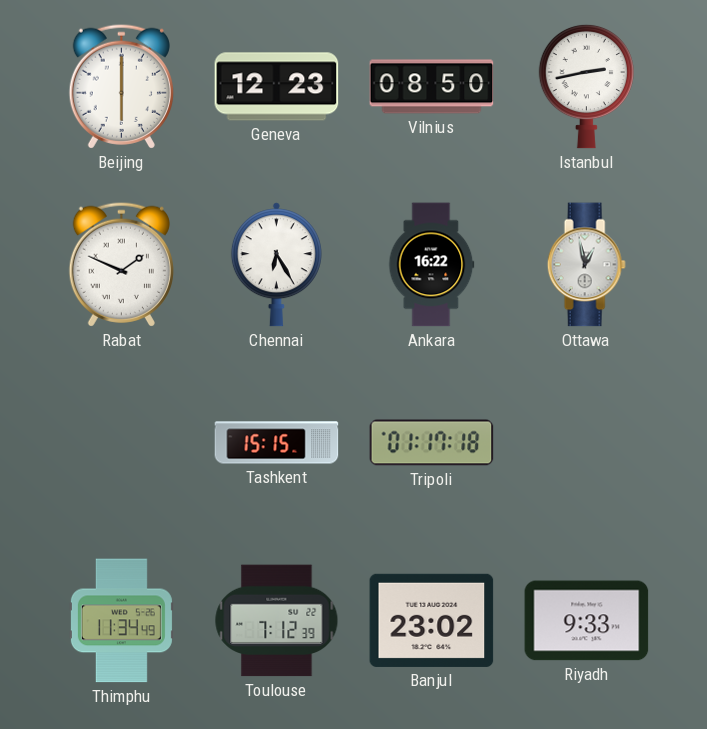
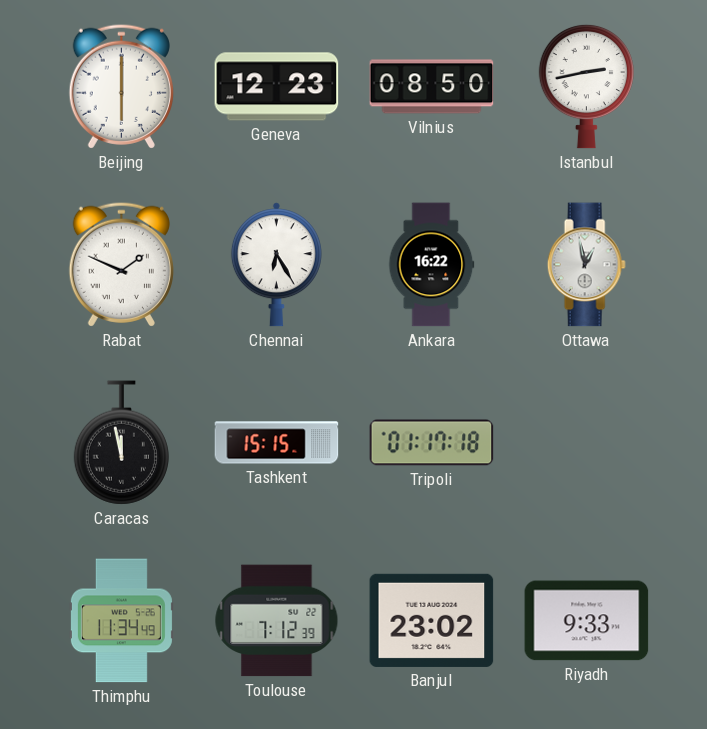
Caracas: none -> 11:58
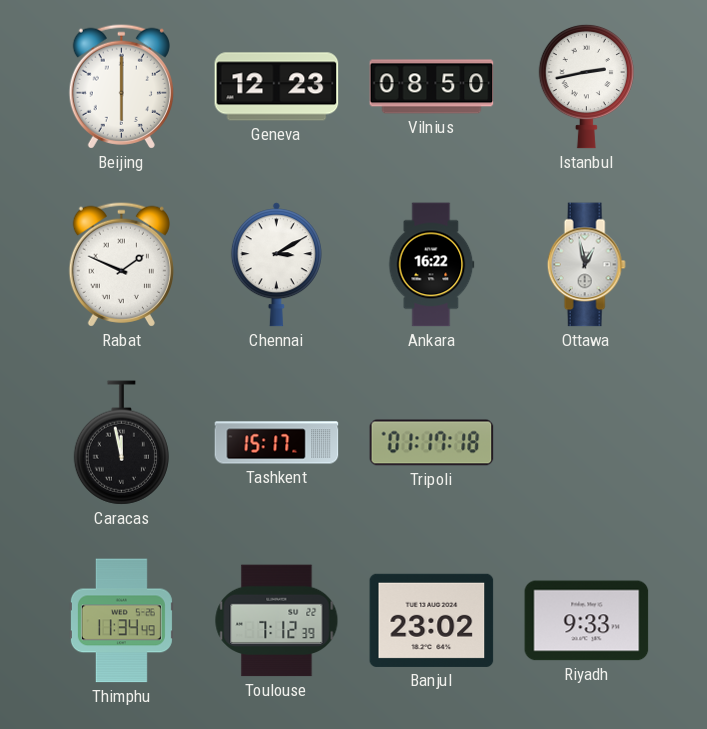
Chennai: 6:25 -> 3:10
Tashkent: 15:15 -> 15:17
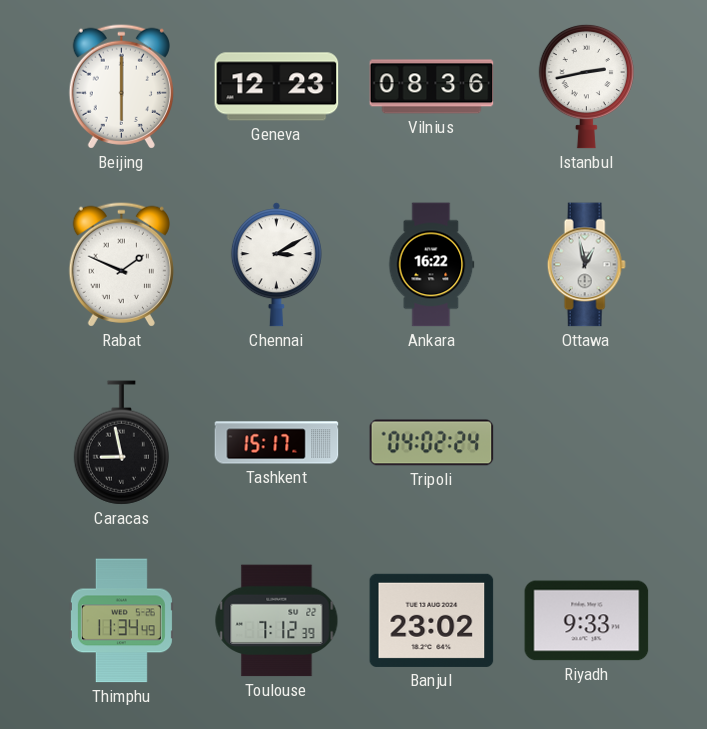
Vilnius: 08:50 -> 08:36
Caracas: 11:58 -> 8:58
Tripoli: 01:17 -> 04:02
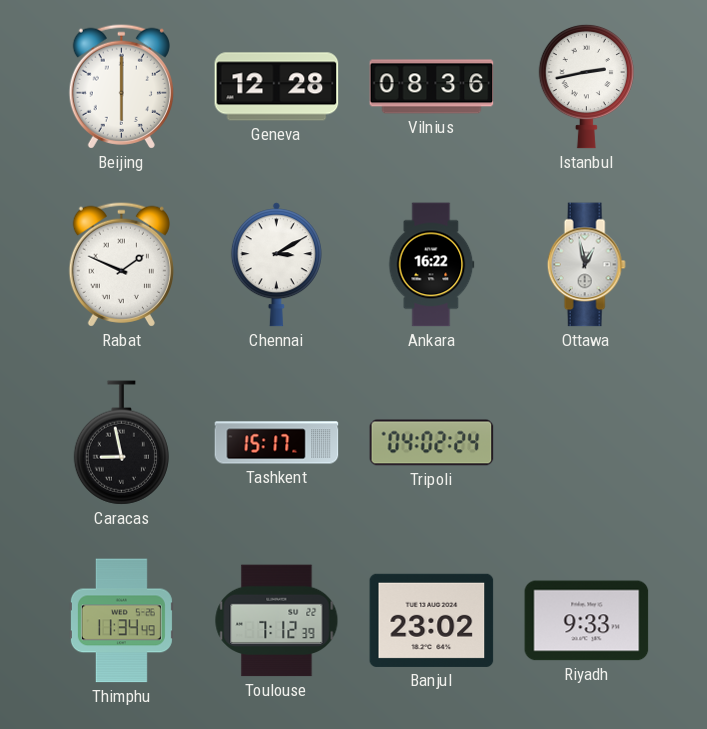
Geneva: 12:23 -> 12:28
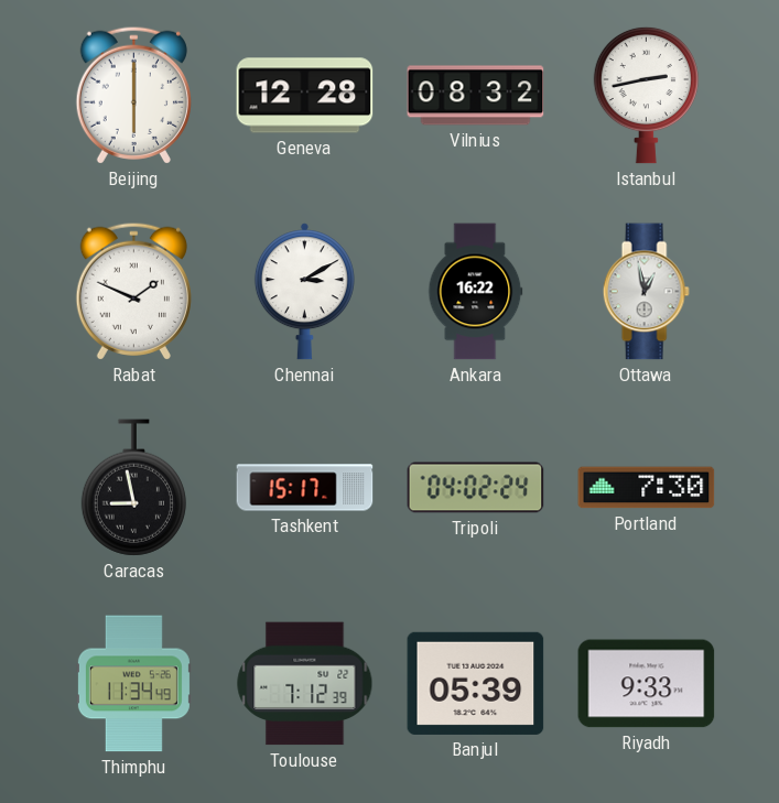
Vilnius: 08:36 -> 08:32
Portland: none -> 7:30
Banjul: 23:02 -> 05:39
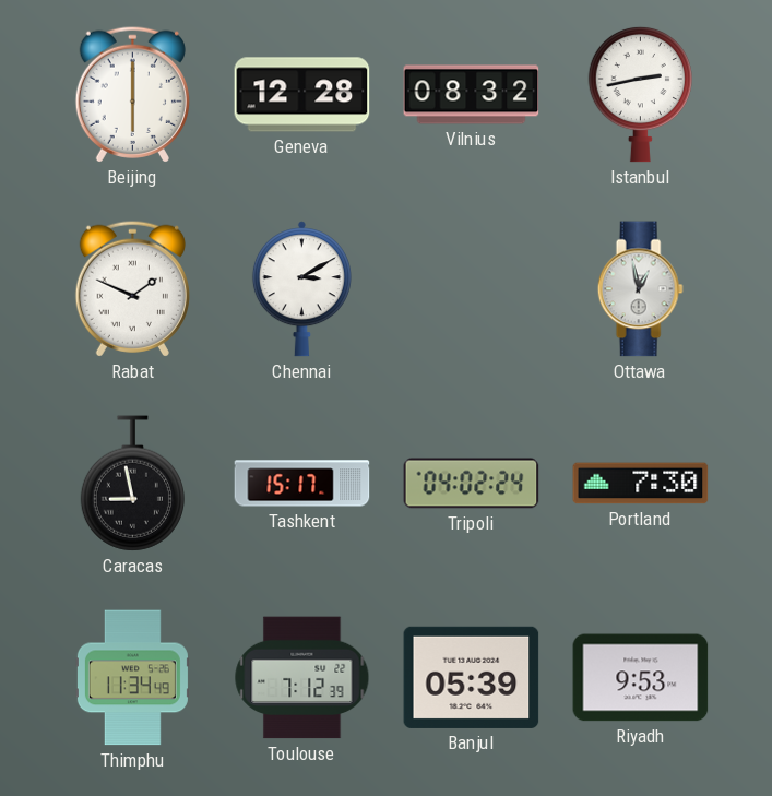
Ankara: 16:22 -> none
Riyadh: 9:33 -> 9:53
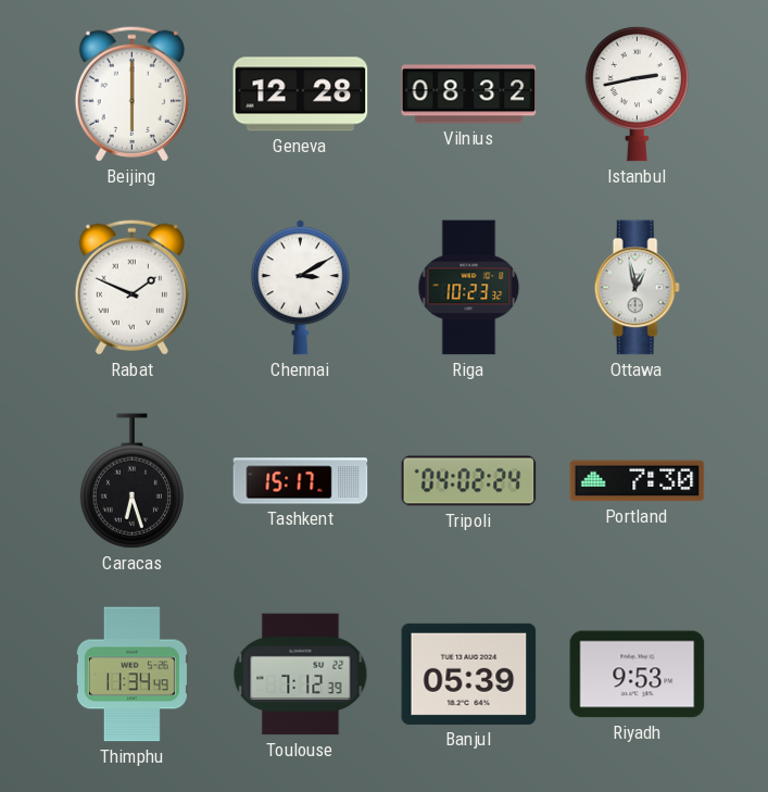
Riga: none -> 10:23
Caracas: 8:58 -> 6:27
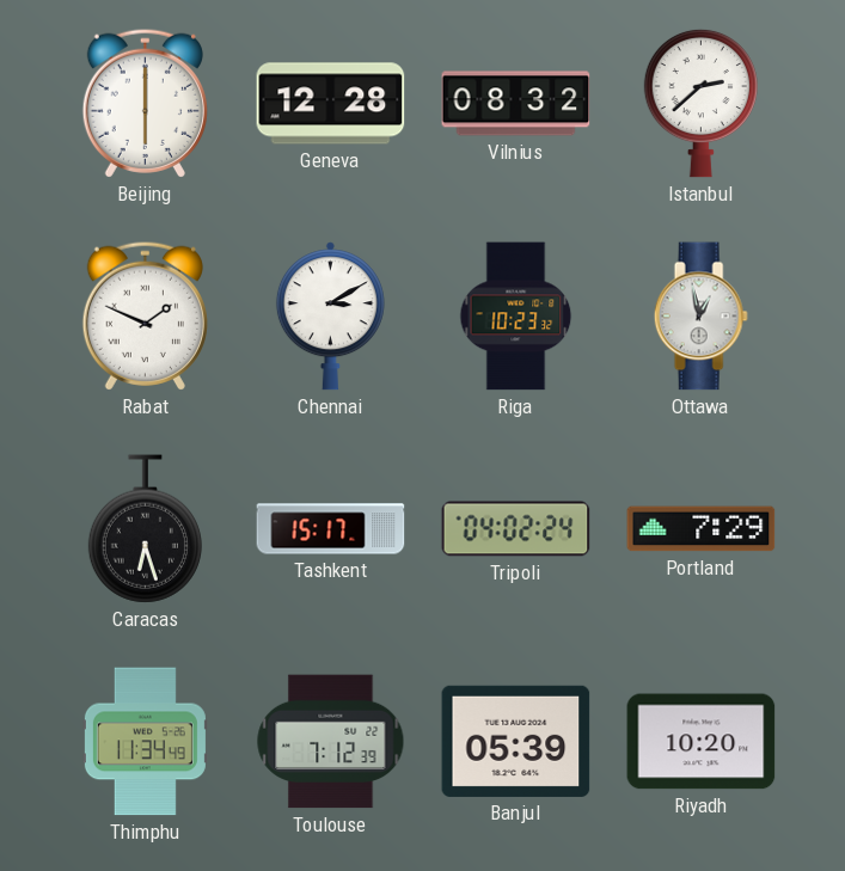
Istanbul: 2:43 -> 2:38
Portland: 7:30 -> 7:29
Riyadh: 9:53 -> 10:20
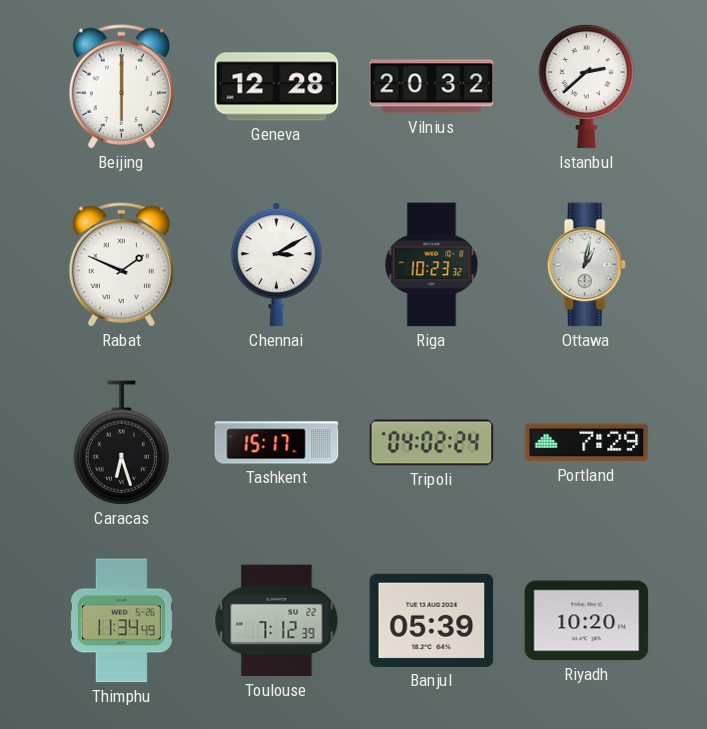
Vilnius: 08:32 -> 20:32
Ottawa: 12:58 -> 1:02
